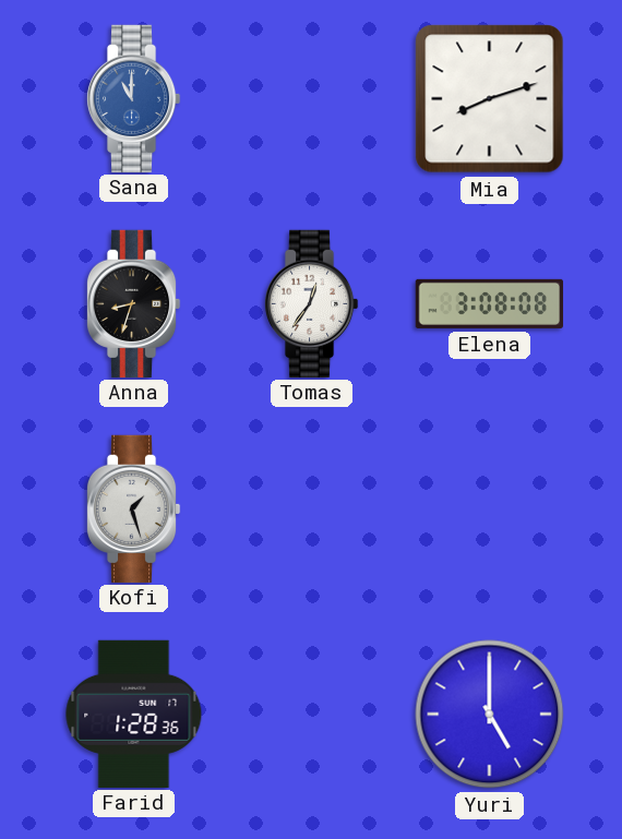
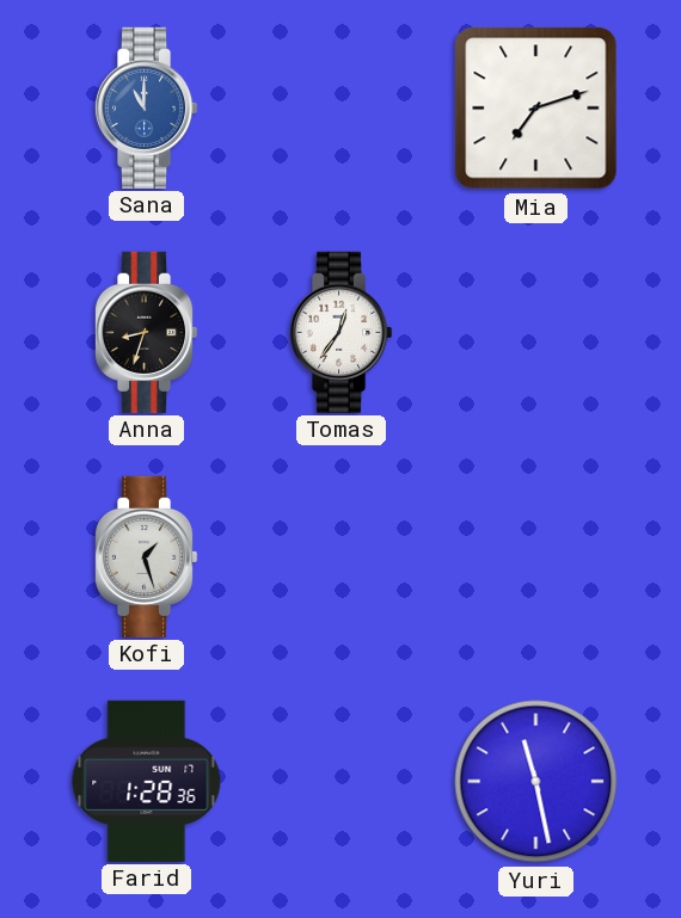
Mia: 8:12 -> 7:12
Elena: 3:08 -> none
Yuri: 5:00 -> 11:28
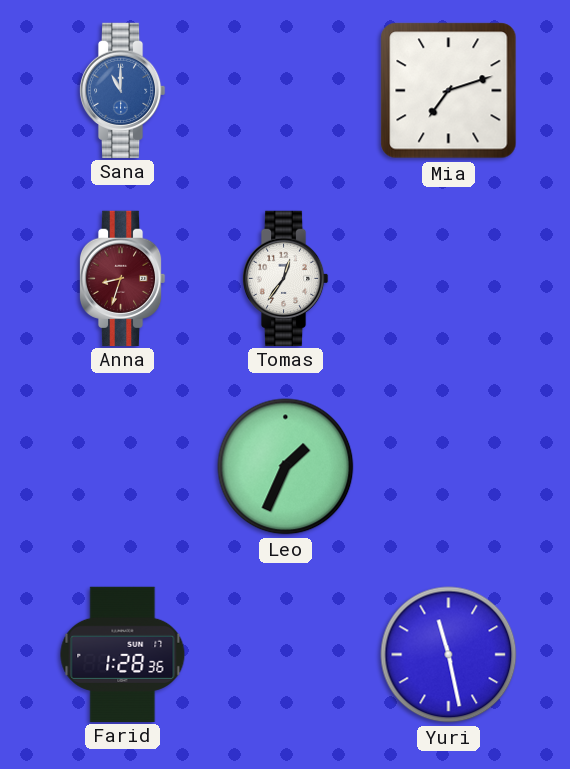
Anna dial: black -> burgundy
Kofi: 1:27 -> none
Leo: none -> 1:34
